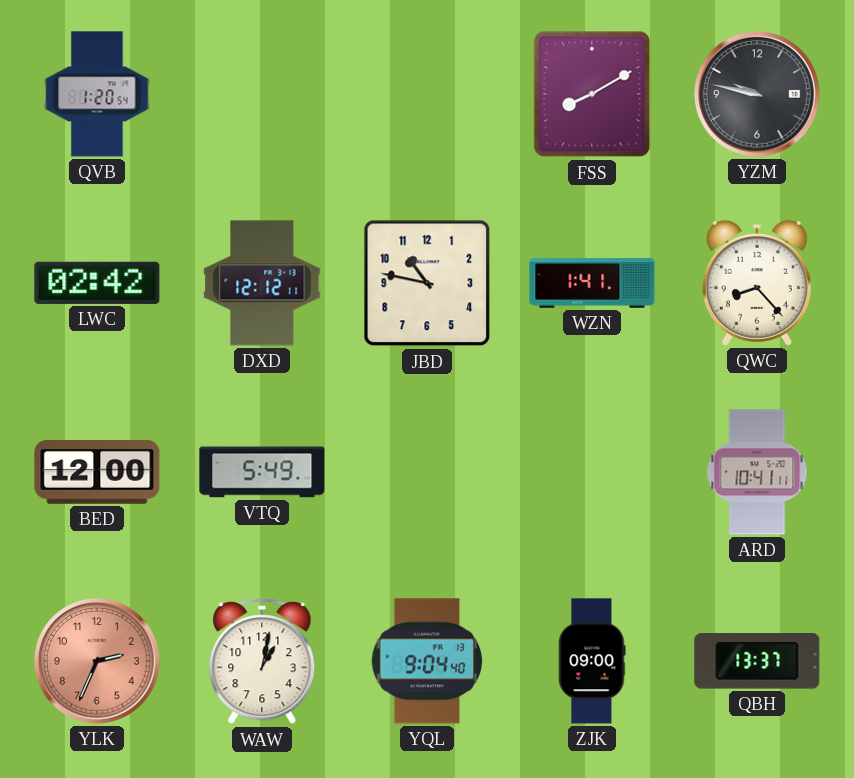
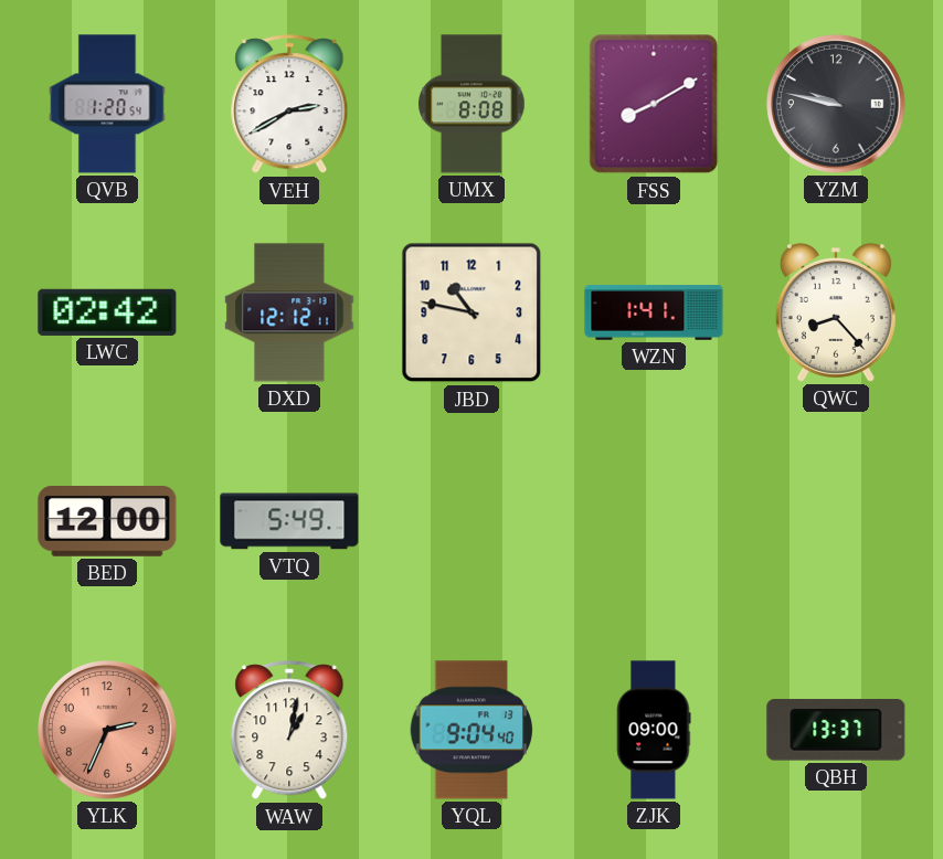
VEH: none -> 2:40
UMX: none -> 8:08
ARD: 10:41 -> none
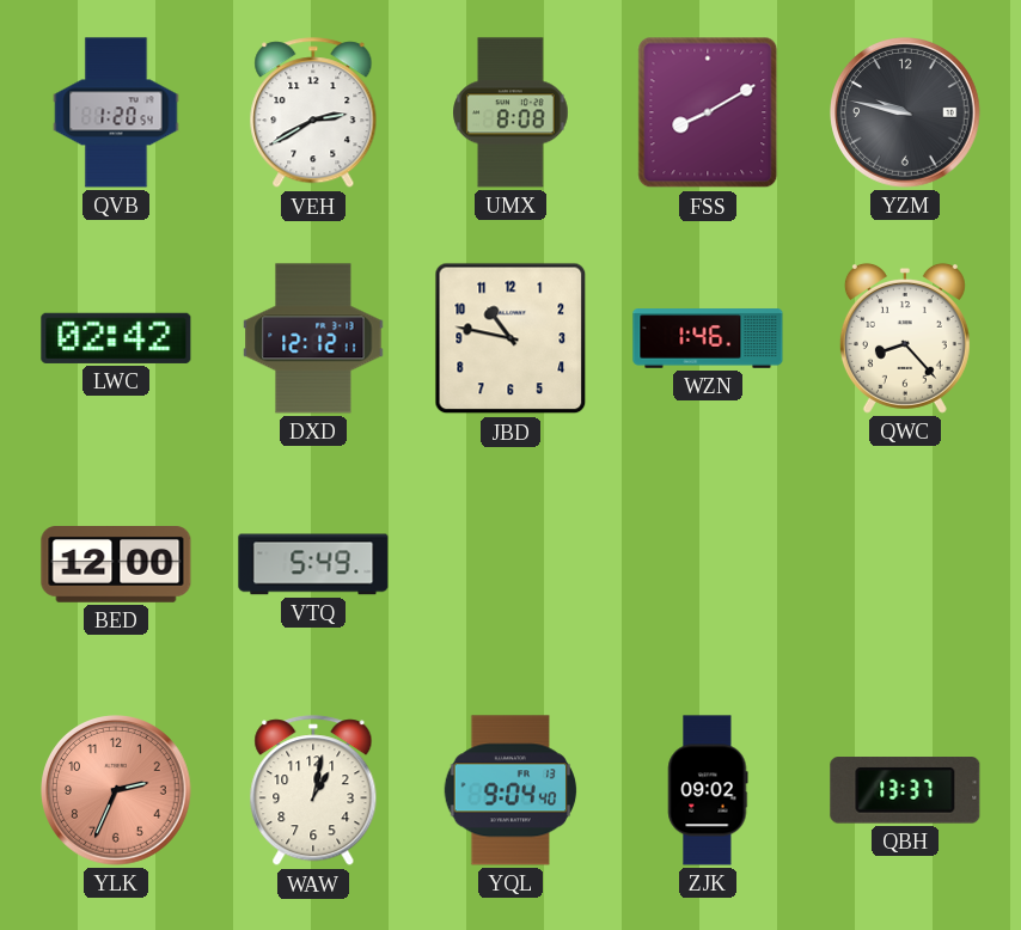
WZN: 1:41 -> 1:46
ZJK: 09:00 -> 09:02
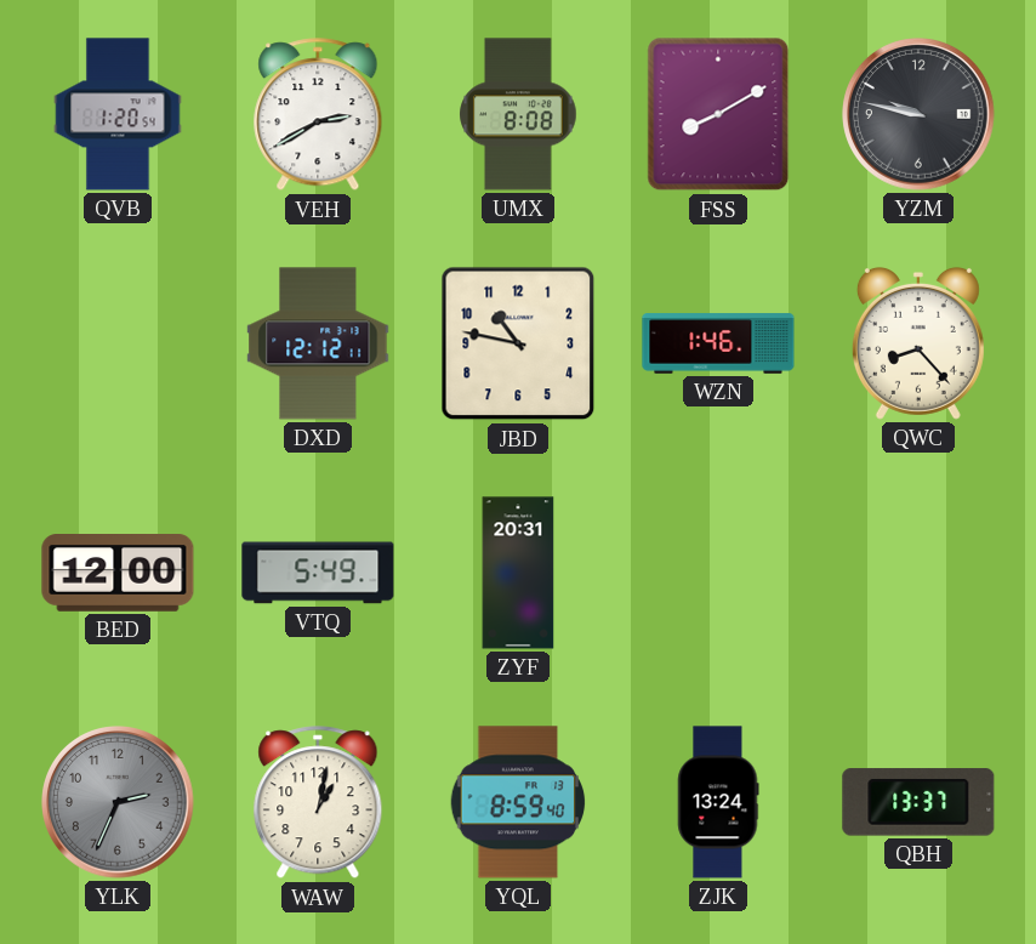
LWC: 02:42 -> none
ZYF: none -> 20:31
YLK dial: salmon -> grey
YQL: 9:04 -> 8:59
ZJK: 09:02 -> 13:24
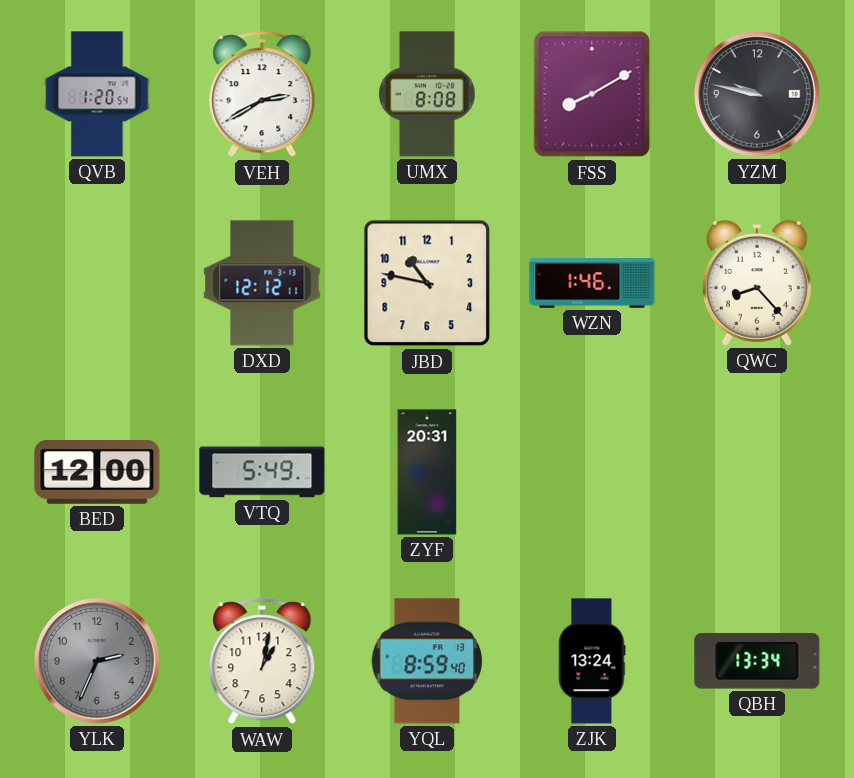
QBH: 13:37 -> 13:34
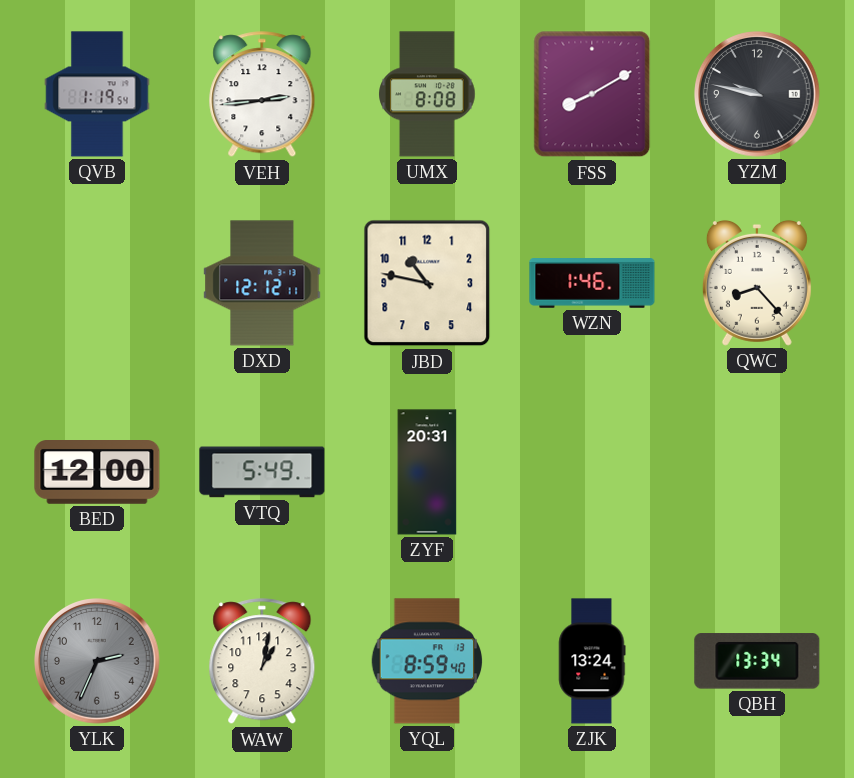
QVB: 1:20 -> 1:19
VEH: 2:40 -> 2:44
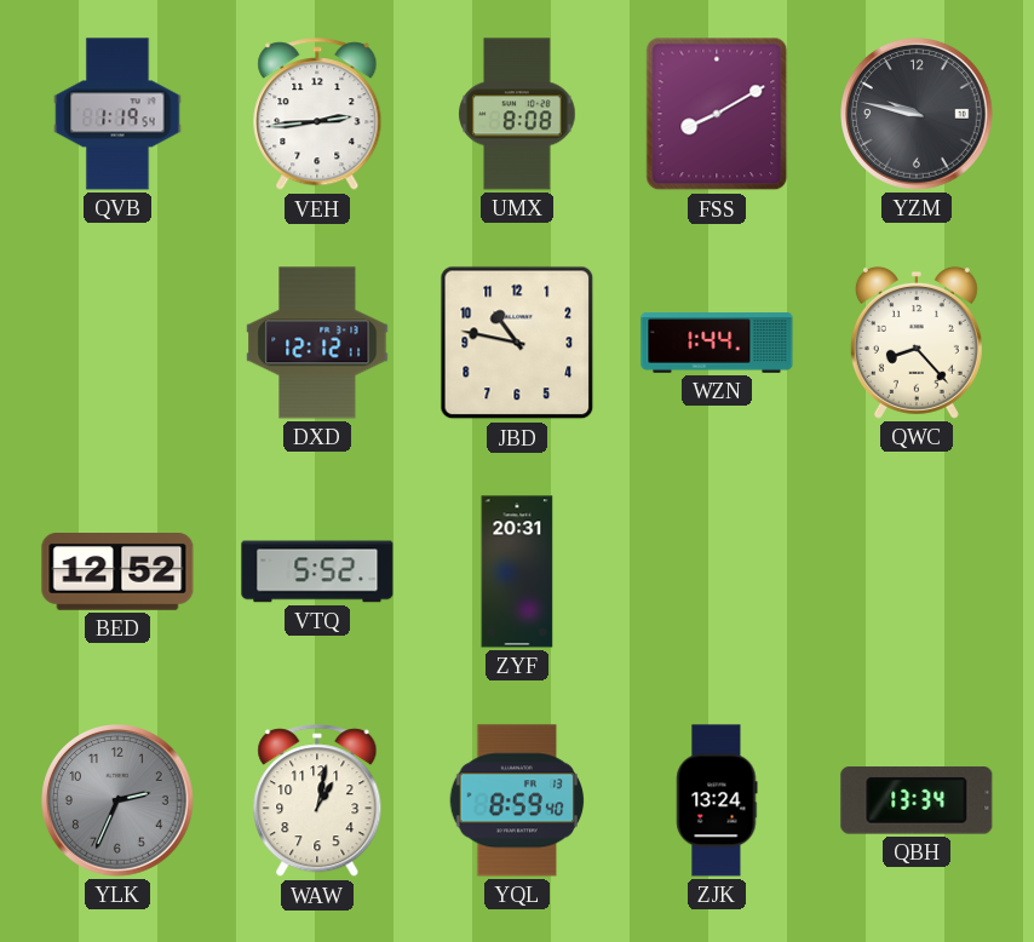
WZN: 1:46 -> 1:44
BED: 12:00 -> 12:52
VTQ: 5:49 -> 5:52
